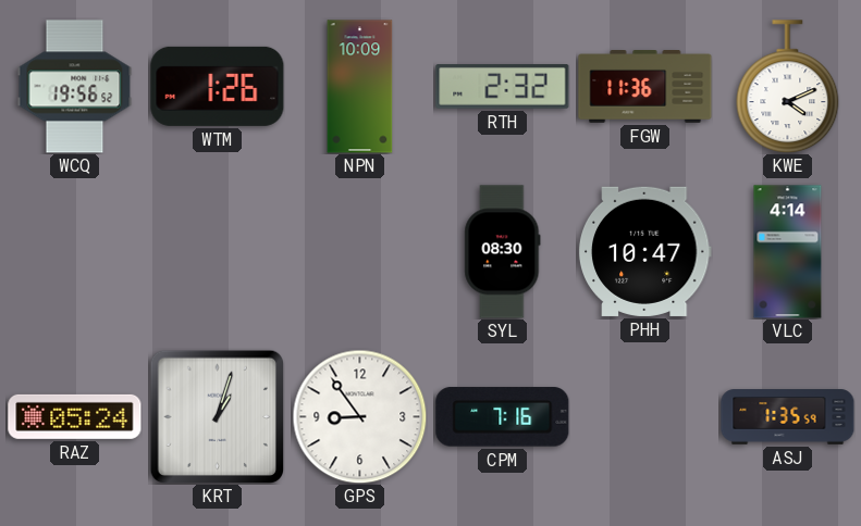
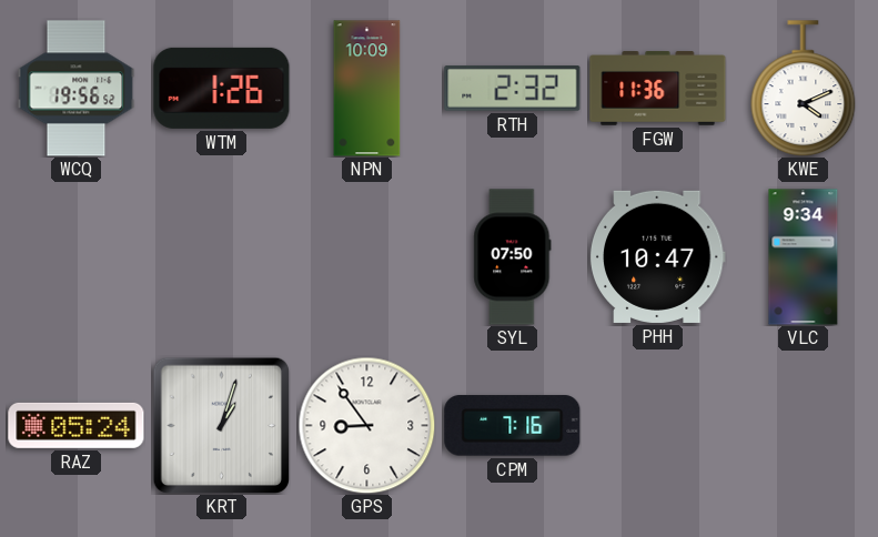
SYL: 08:30 -> 07:50
VLC: 4:14 -> 9:34
ASJ: 1:35 -> none
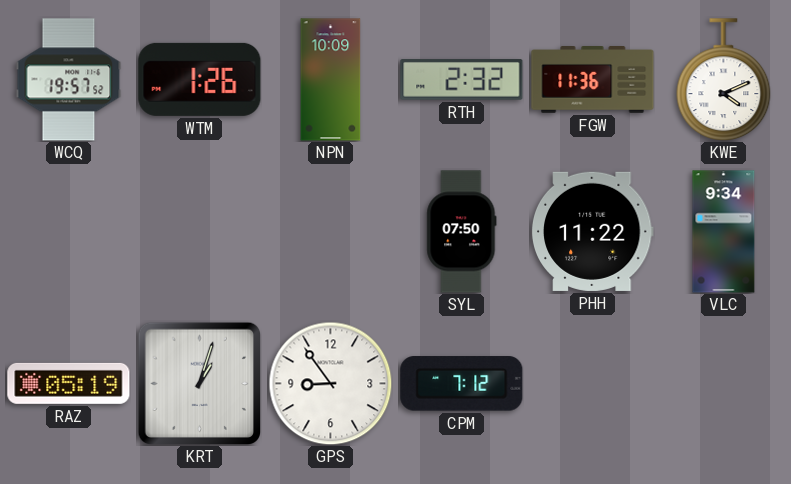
WCQ: 19:56 -> 19:57
PHH: 10:47 -> 11:22
RAZ: 05:24 -> 05:19
CPM: 7:16 -> 7:12
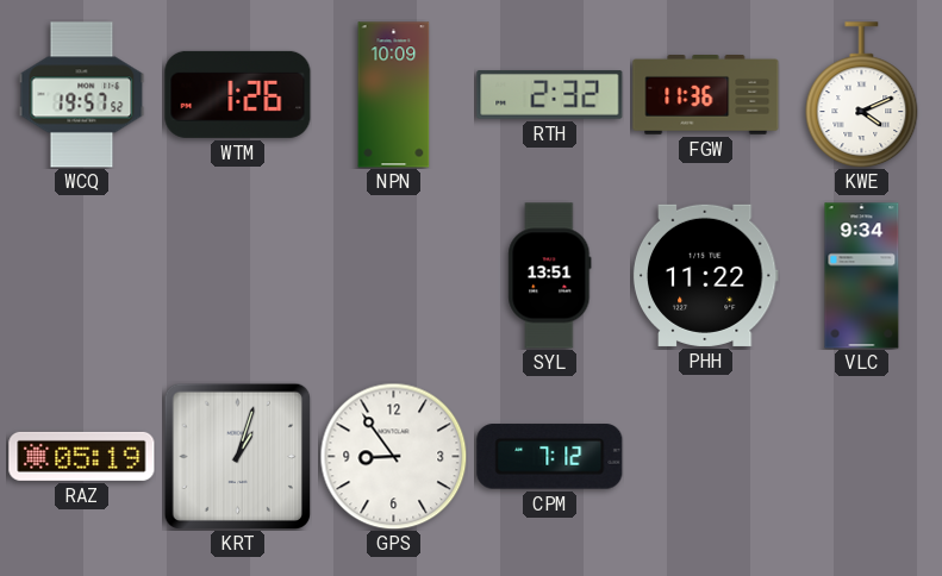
SYL: 07:50 -> 13:51
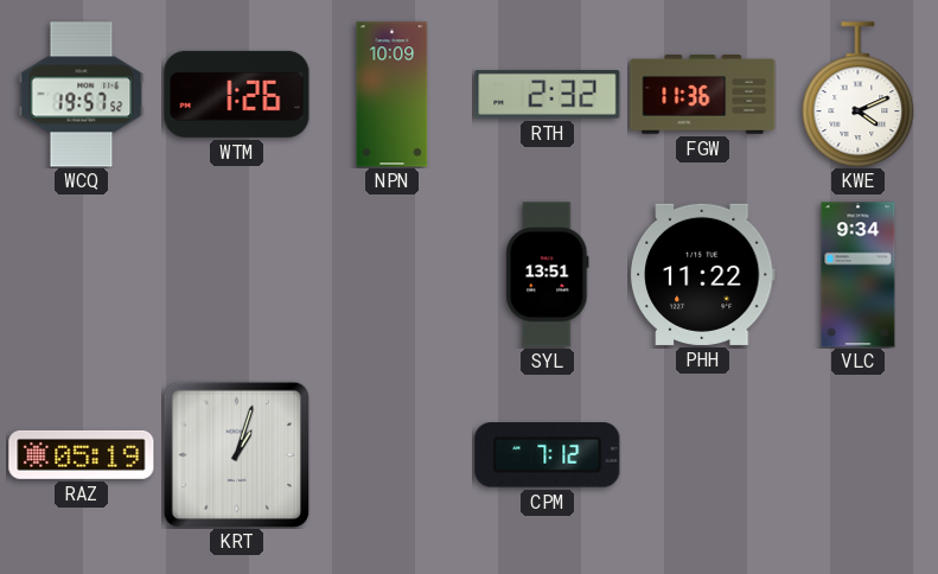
GPS: 8:54 -> none
